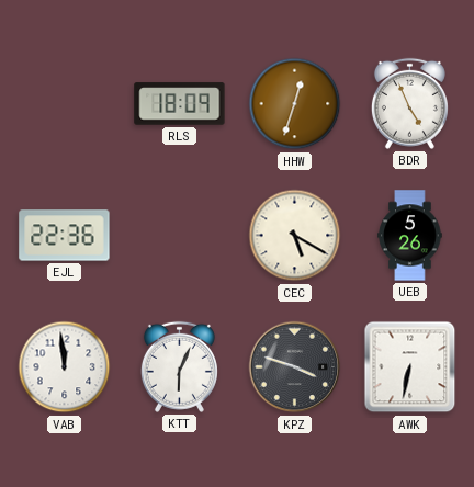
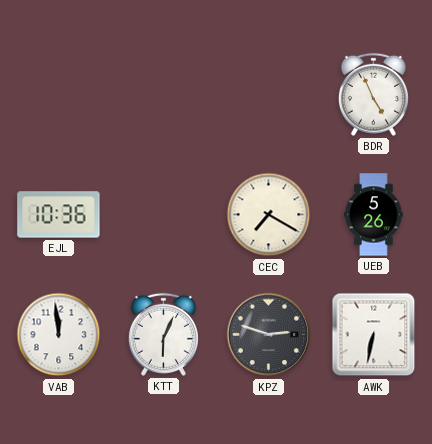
RLS: 18:09 -> none
HHW: 12:33 -> none
EJL: 22:36 -> 10:36
CEC: 5:20 -> 7:20
KPZ: 3:48 -> 2:48
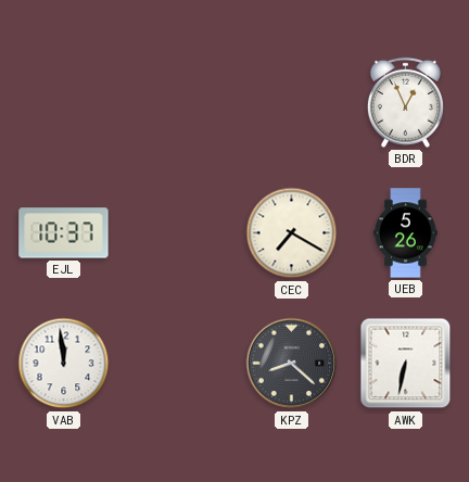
BDR: 4:56 -> 12:56
EJL: 10:36 -> 10:37
KTT: 6:04 -> none
KPZ: 2:48 -> 8:22
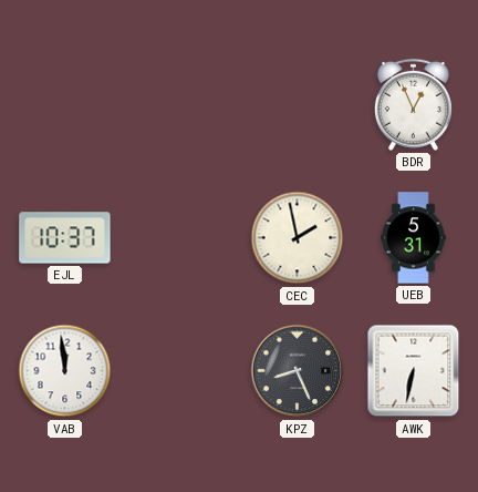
CEC: 7:20 -> 1:58
UEB: 5:26 -> 5:31
KPZ: 8:22 -> 8:26
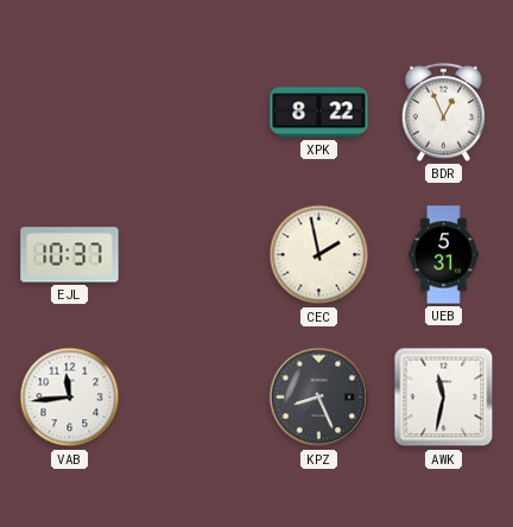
XPK: none -> 8:22
VAB: 11:59 -> 11:44
AWK: 6:32 -> 11:32
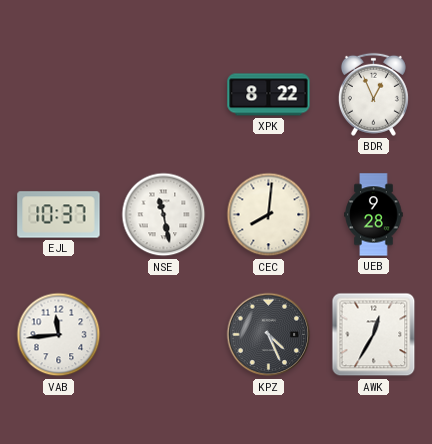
NSE: none -> 11:28
CEC: 1:58 -> 8:01
UEB: 5:31 -> 9:28
KPZ: 8:26 -> 4:26
AWK: 11:32 -> 12:35
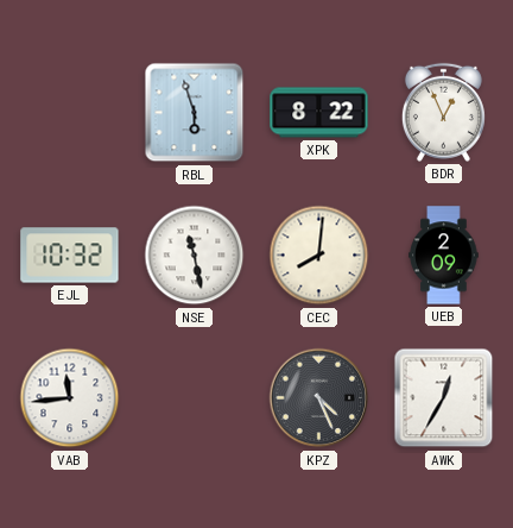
RBL: none -> 5:57
EJL: 10:37 -> 10:32
UEB: 9:28 -> 2:09
